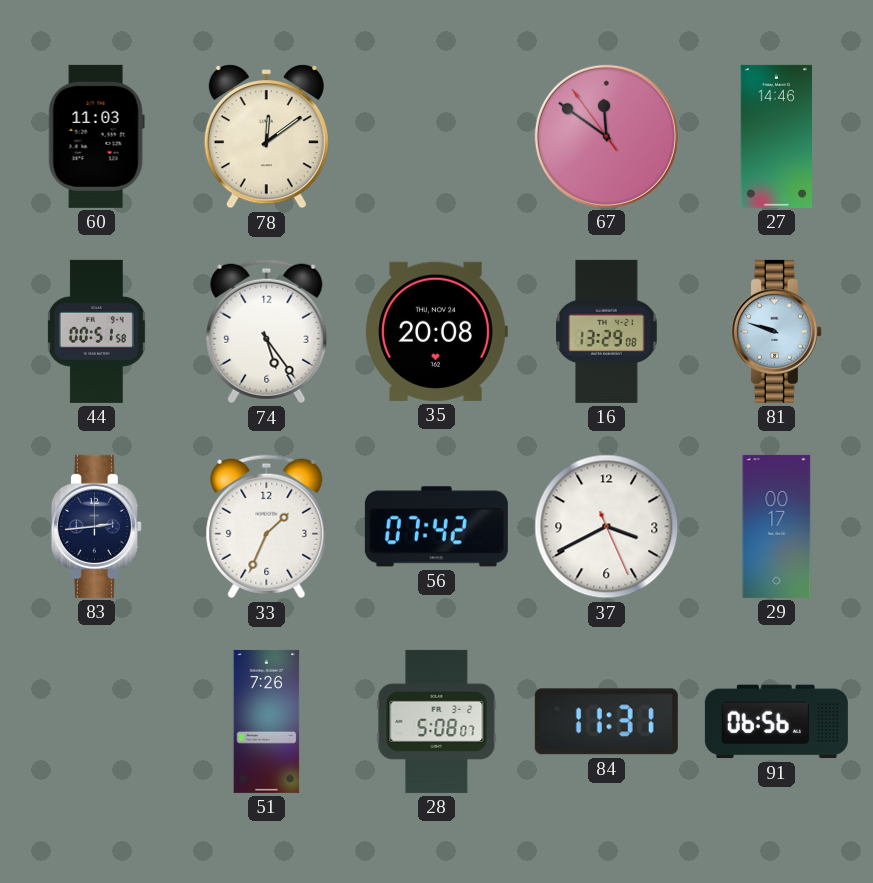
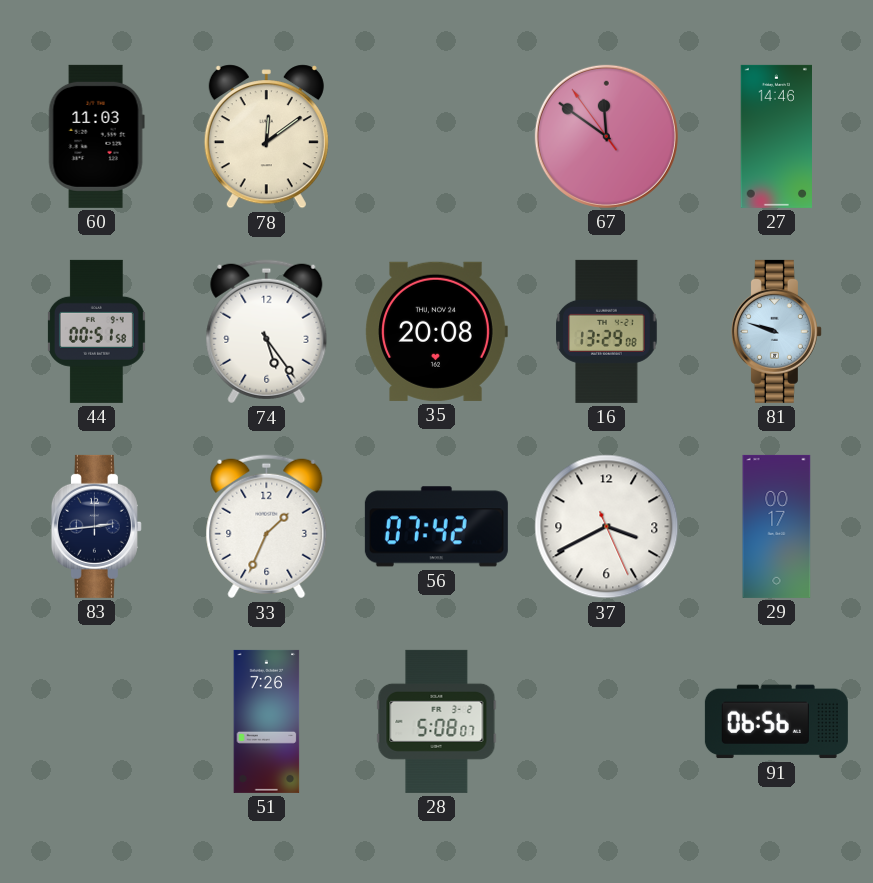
84: 11:31 -> none
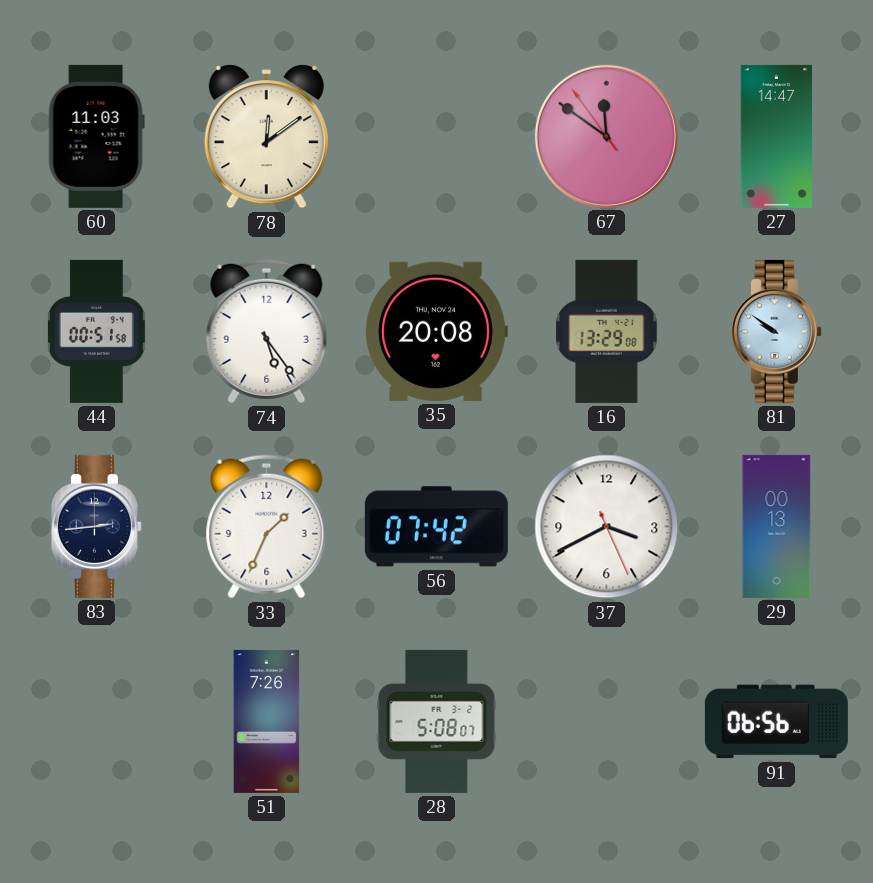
27: 14:46 -> 14:47
81: 9:48 -> 9:51
29: 00:17 -> 00:13
